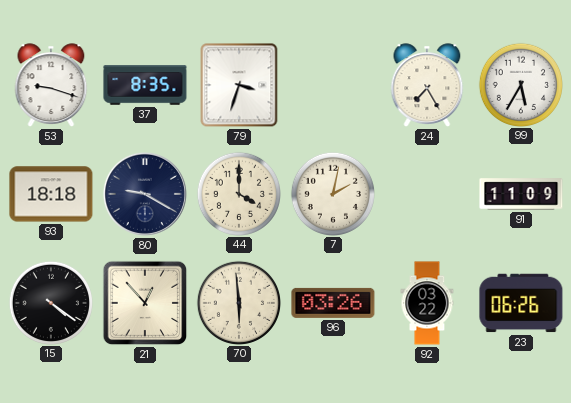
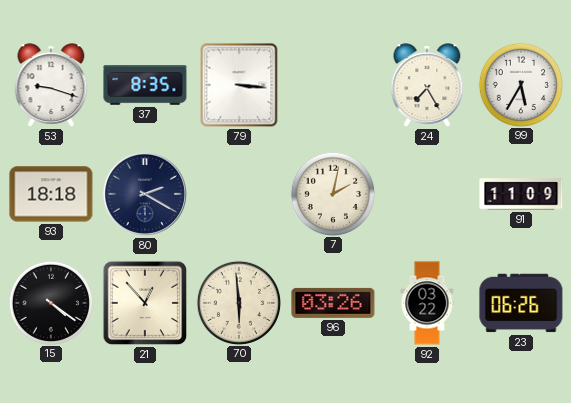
79: 3:33 -> 3:16
80: 9:20 -> 2:20
44: 4:00 -> none
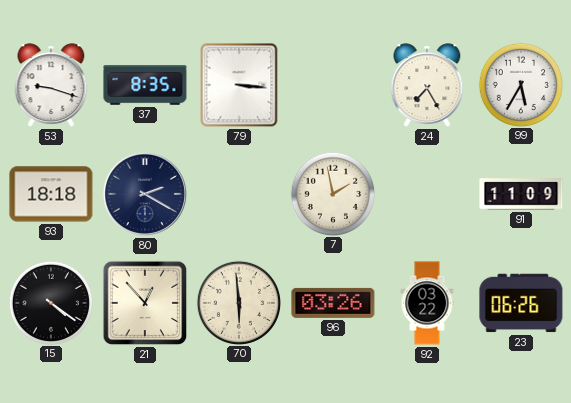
7: 2:02 -> 1:58
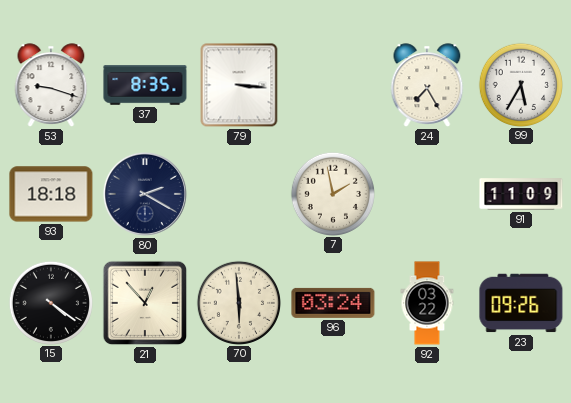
96: 03:26 -> 03:24
23: 06:26 -> 09:26
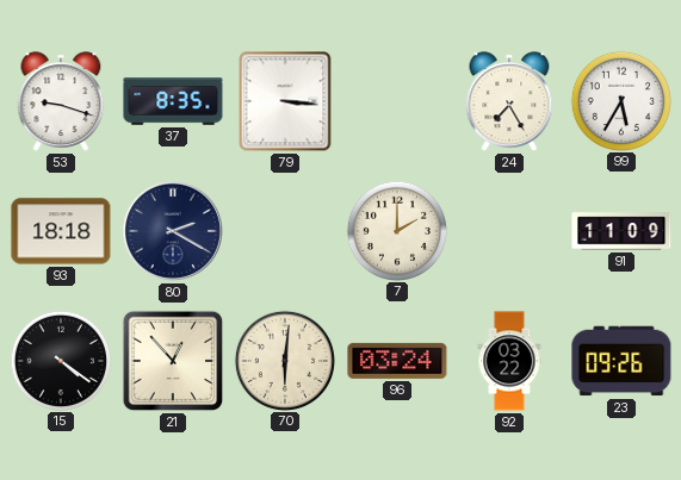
7: 1:58 -> 2:00
70: 5:59 -> 6:01
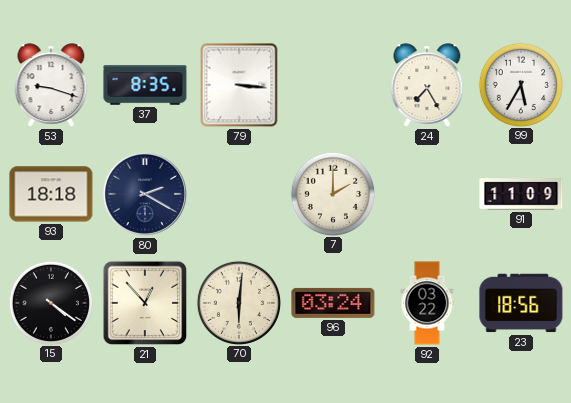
23: 09:26 -> 18:56
